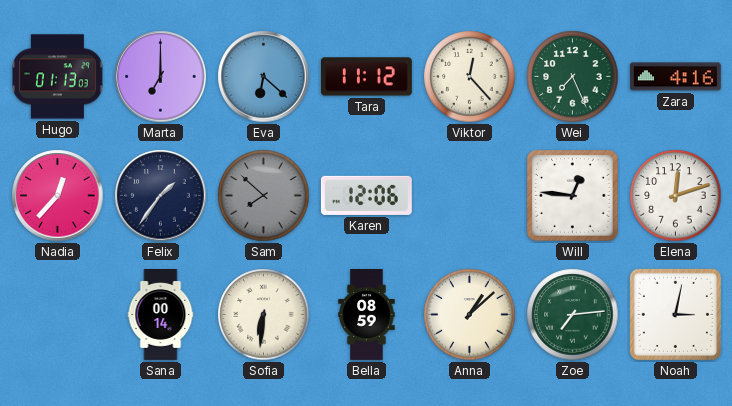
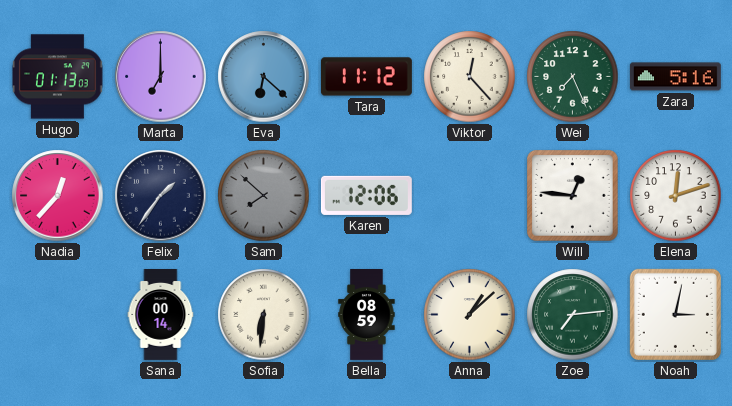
Zara: 4:16 -> 5:16
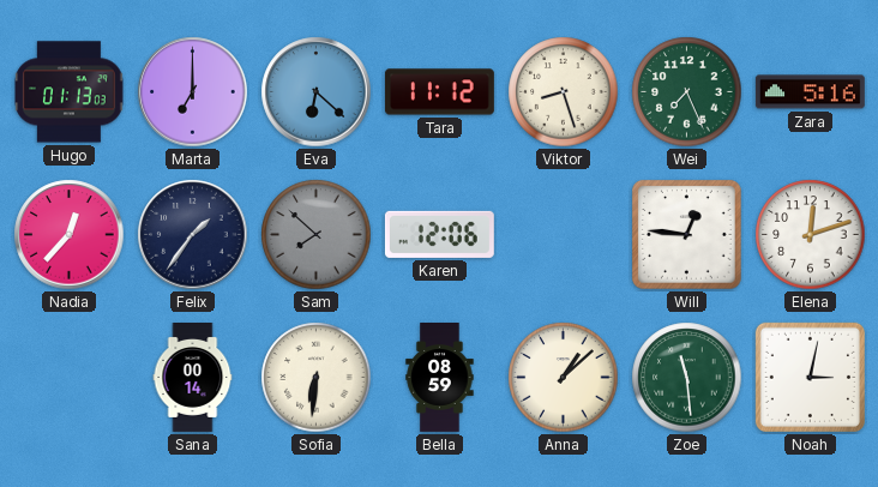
Viktor: 12:23 -> 8:27
Zoe: 7:14 -> 11:29
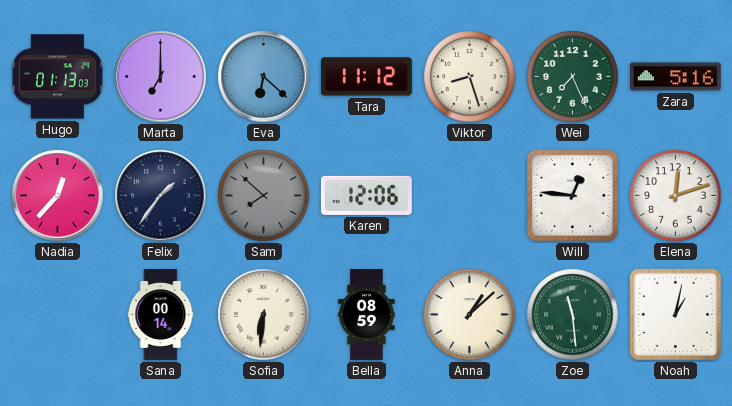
Noah: 3:02 -> 1:02
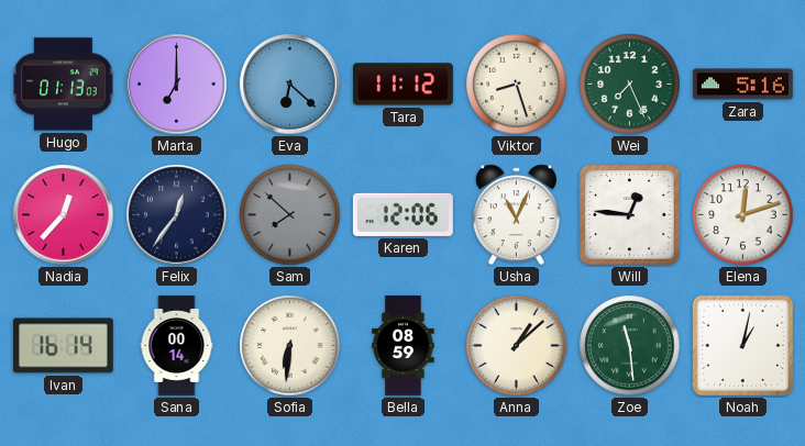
Felix: 1:36 -> 12:36
Usha: none -> 11:04
Ivan: none -> 16:14
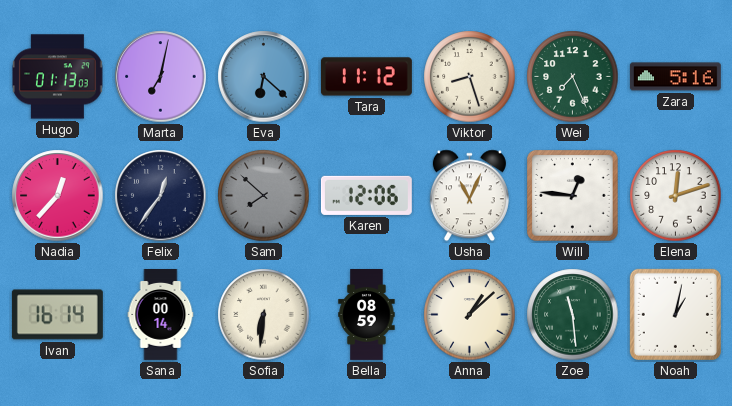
Marta: 7:00 -> 7:02
